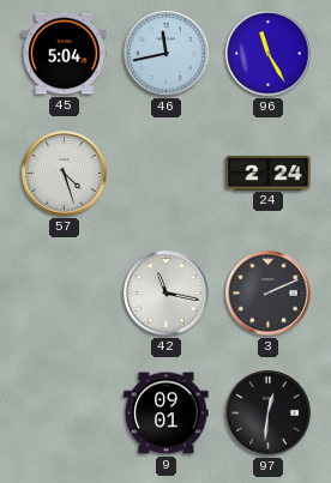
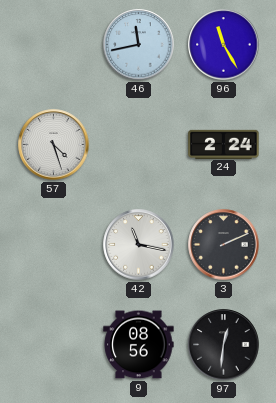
45: 5:04 -> none
9: 09:01 -> 08:56
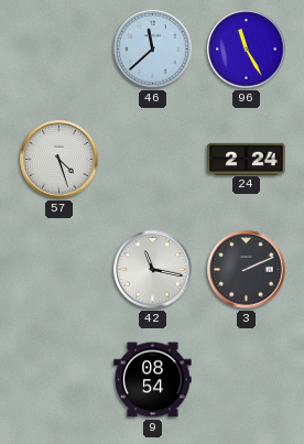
46: 11:43 -> 11:38
9: 08:56 -> 08:54
97: 12:31 -> none
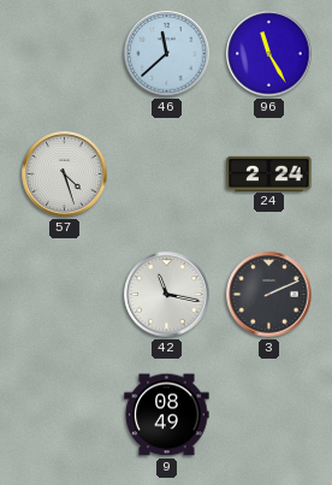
9: 08:54 -> 08:49
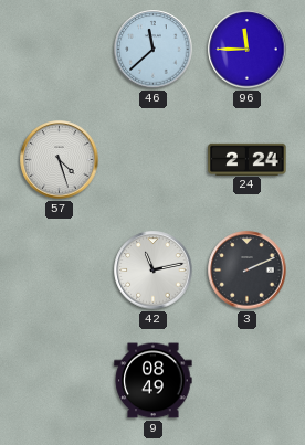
96: 11:25 -> 11:45
42: 11:17 -> 11:13
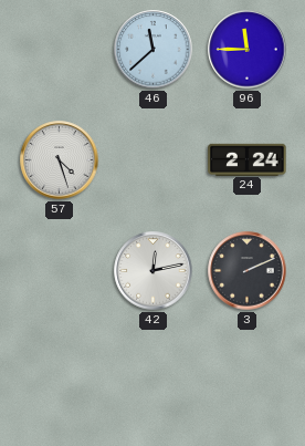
42: 11:13 -> 12:13
9: 08:49 -> none
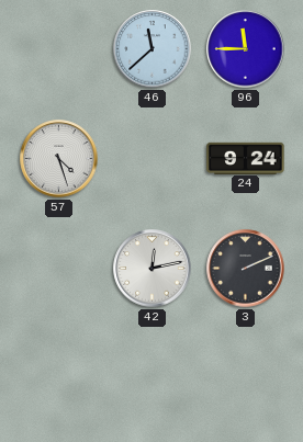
24: 2:24 -> 9:24
